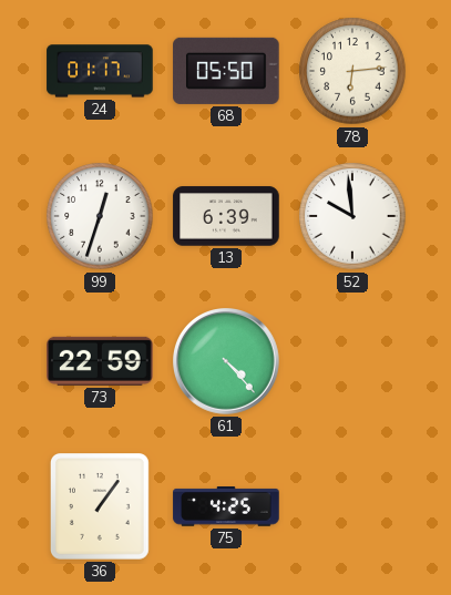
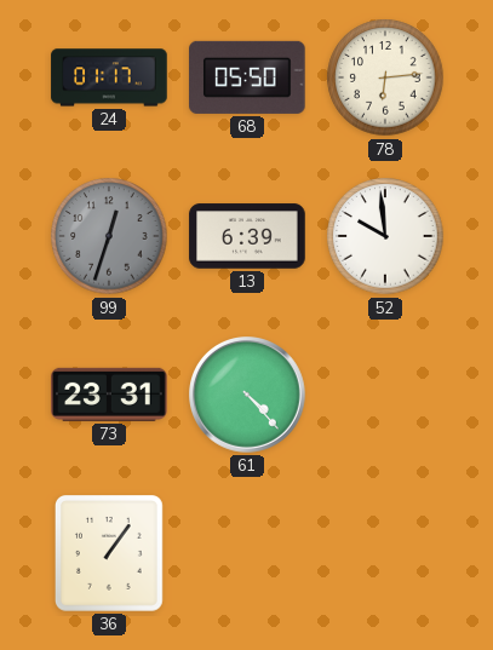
99 dial: white -> grey
73: 22:59 -> 23:31
75: 4:25 -> none
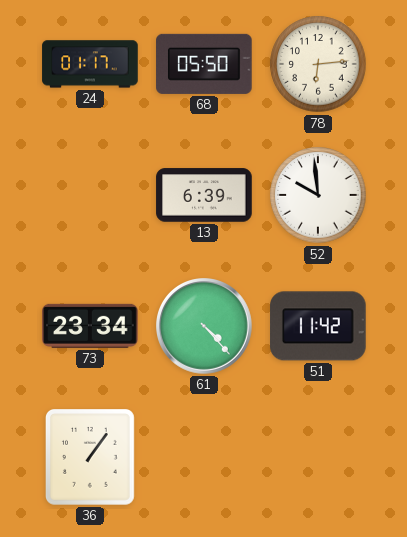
99: 12:33 -> none
73: 23:31 -> 23:34
51: none -> 11:42
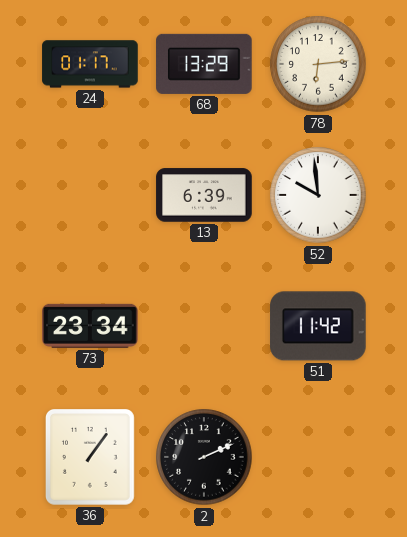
68: 05:50 -> 13:29
61: 4:23 -> none
2: none -> 2:11
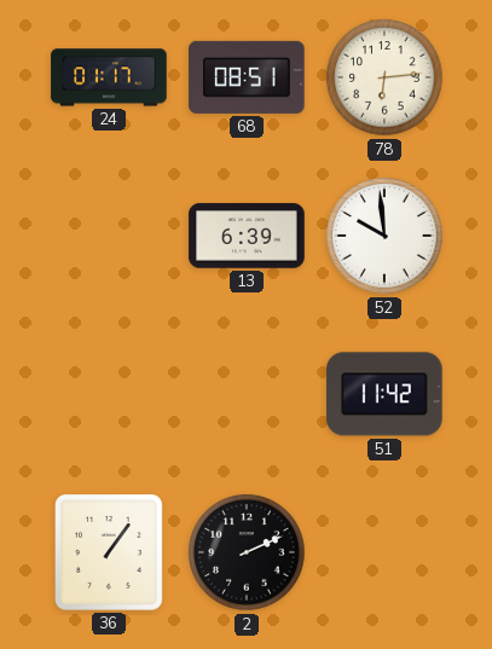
68: 13:29 -> 08:51
73: 23:34 -> none
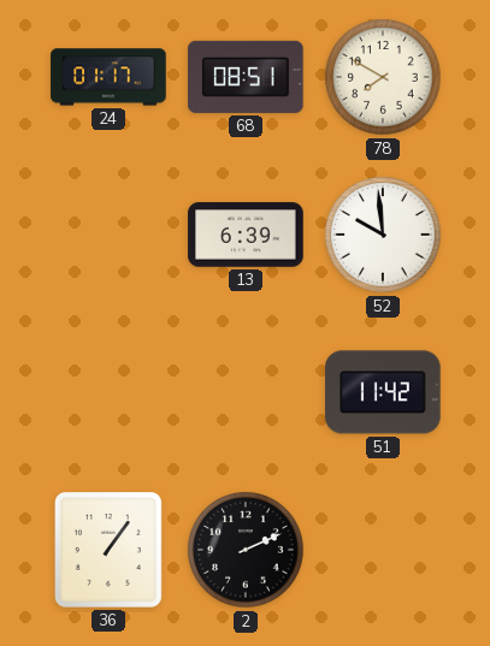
78: 6:14 -> 7:50
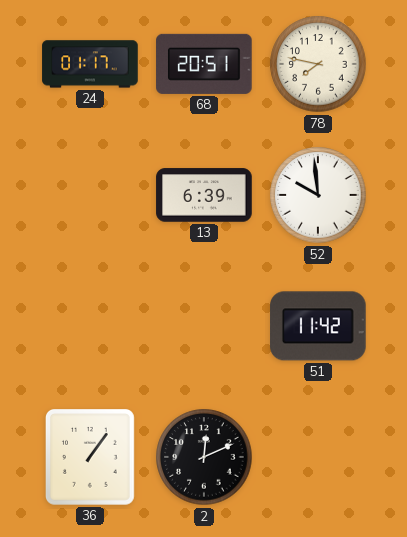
68: 08:51 -> 20:51
78: 7:50 -> 7:47
2: 2:11 -> 12:11
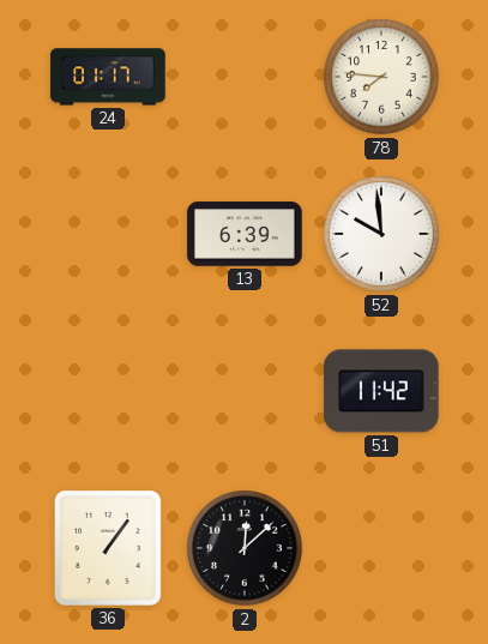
68: 20:51 -> none
78: 7:47 -> 7:46
2: 12:11 -> 12:08
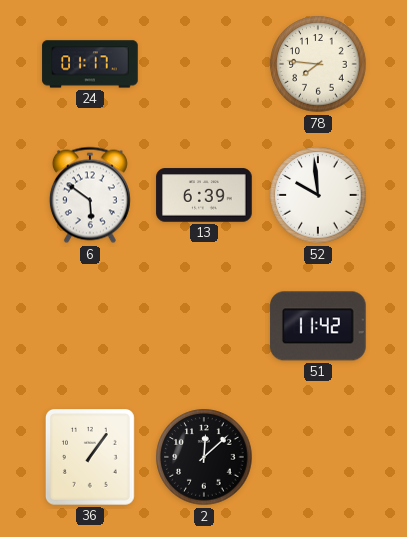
6: none -> 5:51
